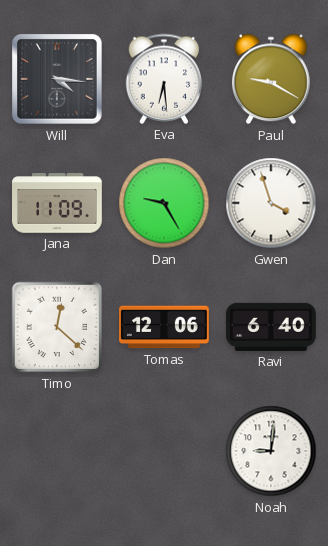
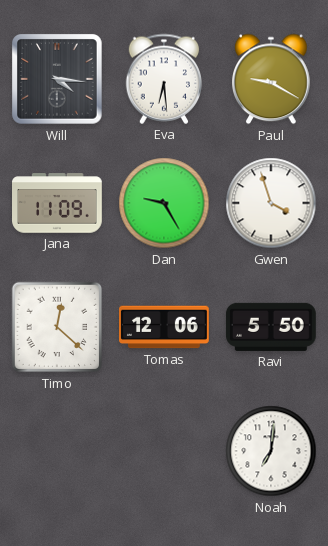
Ravi: 6:40 -> 5:50
Noah: 9:01 -> 7:01
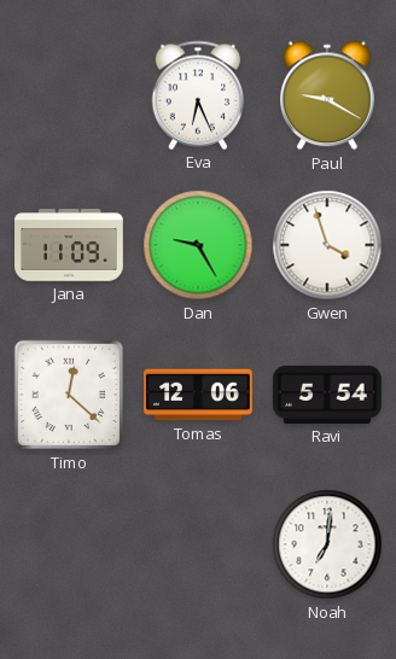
Will: 4:16 -> none
Eva: 6:29 -> 6:26
Ravi: 5:50 -> 5:54
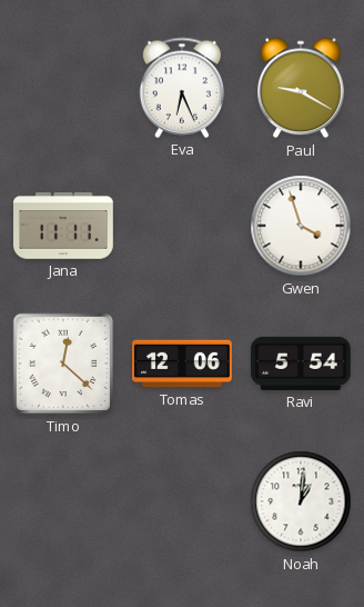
Jana: 11:09 -> 11:11
Dan: 9:25 -> none
Noah: 7:01 -> 1:01
